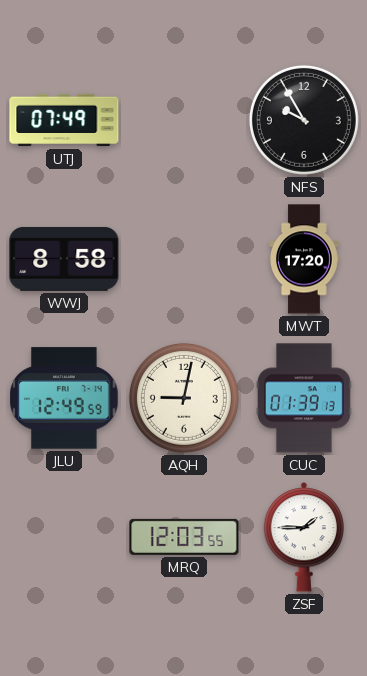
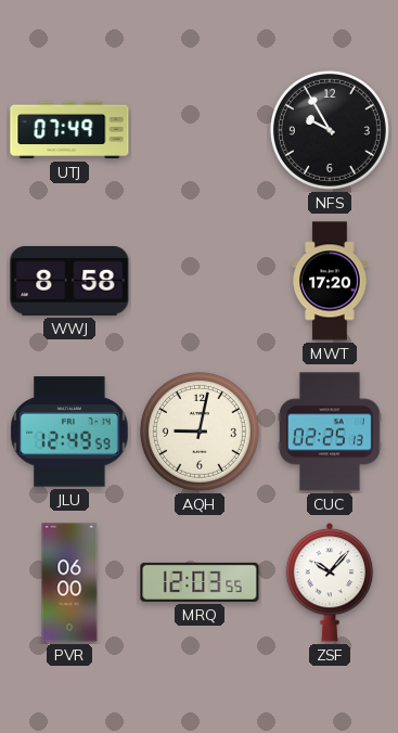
CUC: 01:39 -> 02:25
PVR: none -> 06:00
ZSF: 1:45 -> 10:07
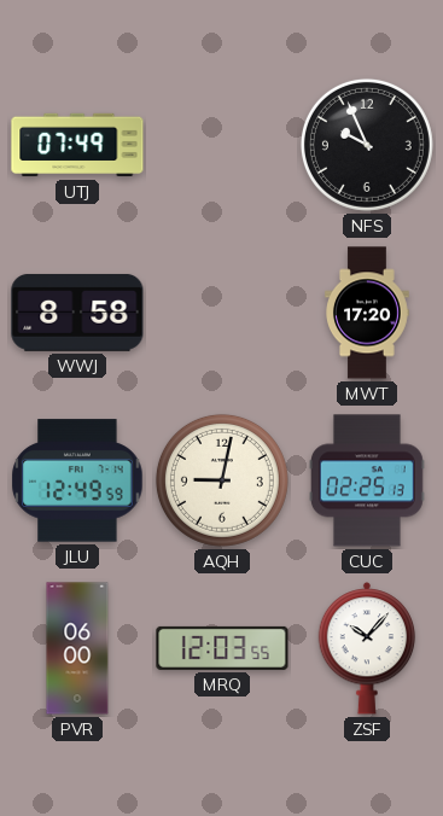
NFS: 9:55 -> 9:56
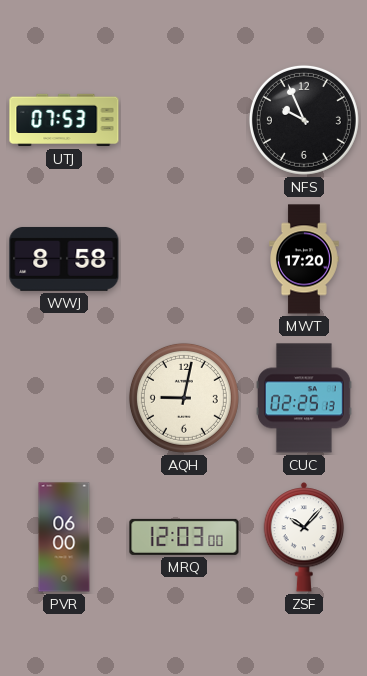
UTJ: 07:49 -> 07:53
JLU: 12:49 -> none
MRQ: 12:03:55 -> 12:03:00
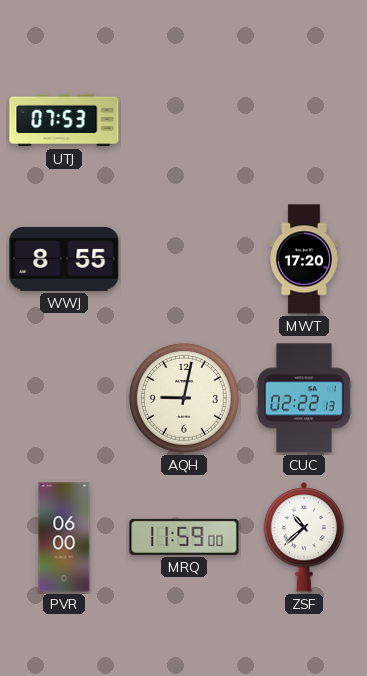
NFS: 9:56 -> none
WWJ: 8:58 -> 8:55
CUC: 02:25 -> 02:22
MRQ: 12:03 -> 11:59
ZSF: 10:07 -> 10:38
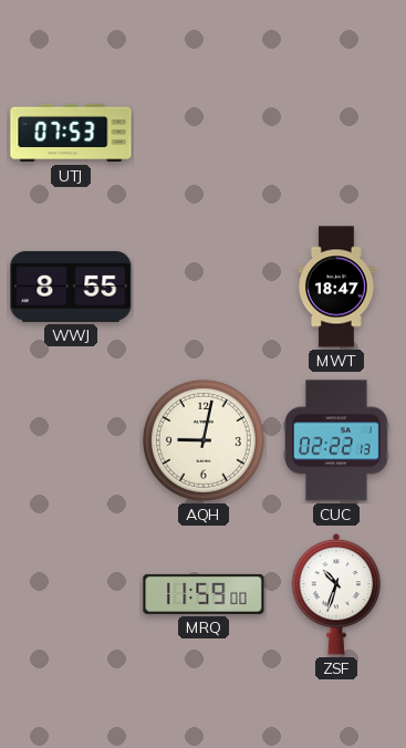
MWT: 17:20 -> 18:47
PVR: 06:00 -> none
ZSF: 10:38 -> 10:33
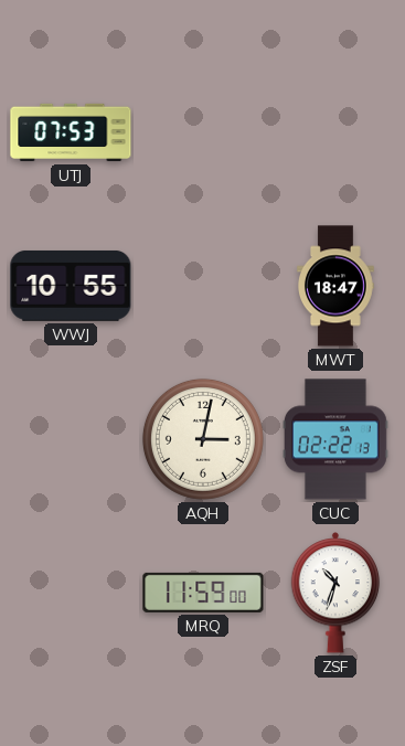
WWJ: 8:55 -> 10:55
AQH: 9:02 -> 3:02
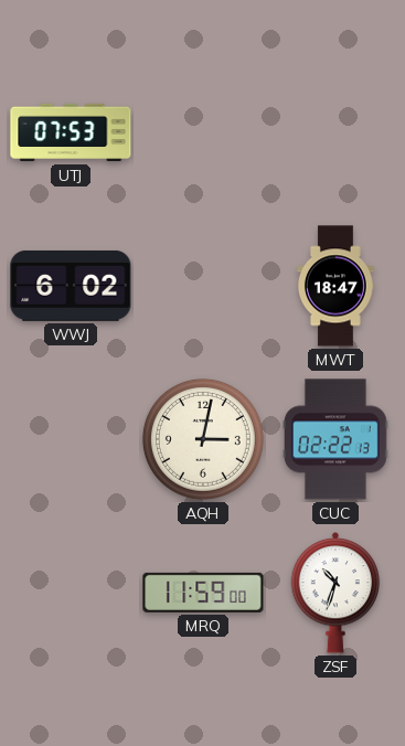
WWJ: 10:55 -> 6:02
